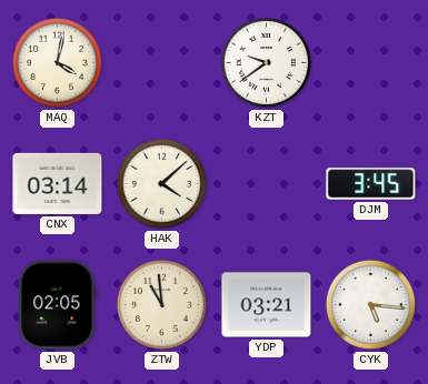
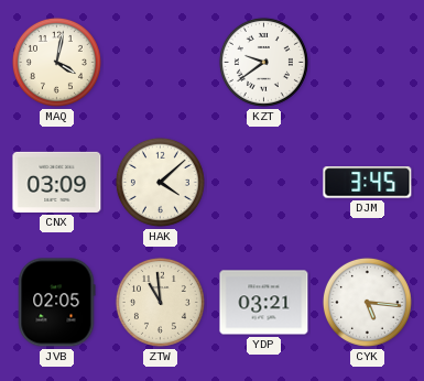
CNX: 03:14 -> 03:09
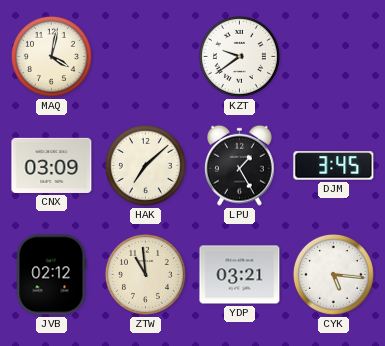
HAK: 4:08 -> 7:08
LPU: none -> 1:25
JVB: 02:05 -> 02:12
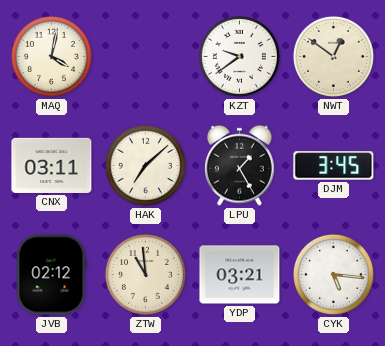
NWT: none -> 12:51
CNX: 03:09 -> 03:11
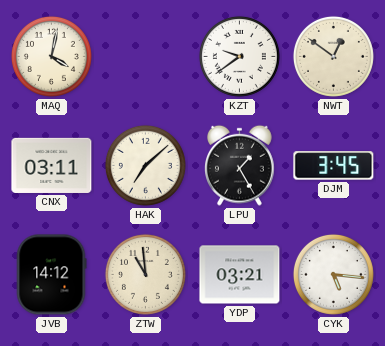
JVB: 02:12 -> 14:12
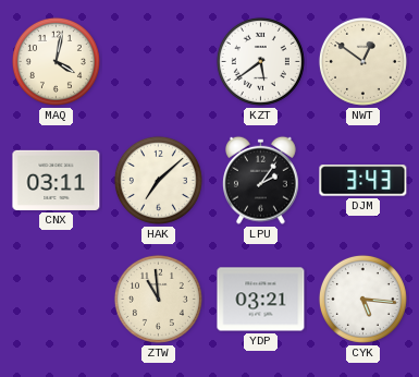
KZT: 9:39 -> 5:39
LPU: 1:25 -> 2:06
DJM: 3:45 -> 3:43
JVB: 14:12 -> none
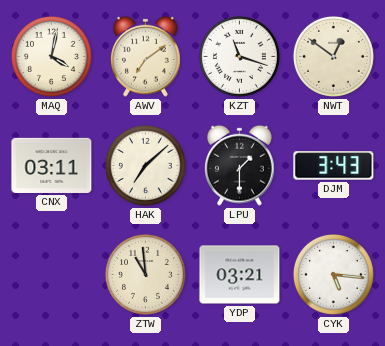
AWV: none -> 7:09
KZT: 5:39 -> 11:18
LPU: 2:06 -> 1:30
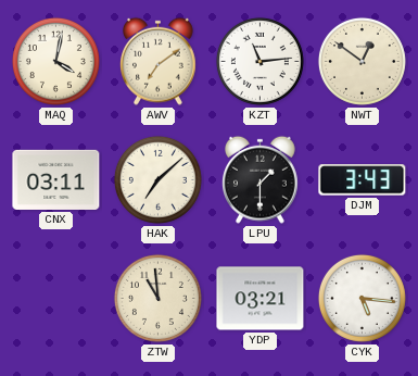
KZT: 11:18 -> 11:14
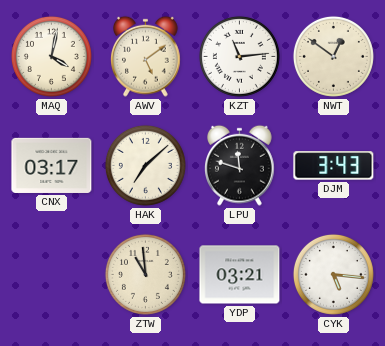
AWV: 7:09 -> 5:09
CNX: 03:11 -> 03:17
LPU: 1:30 -> 11:48
